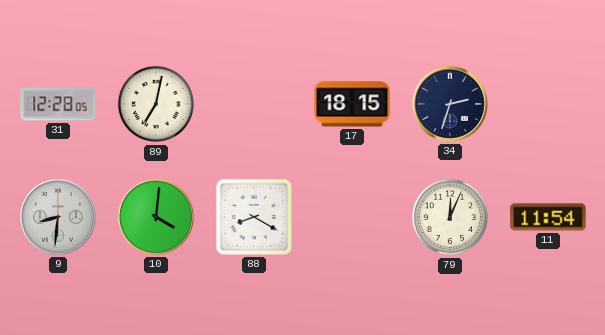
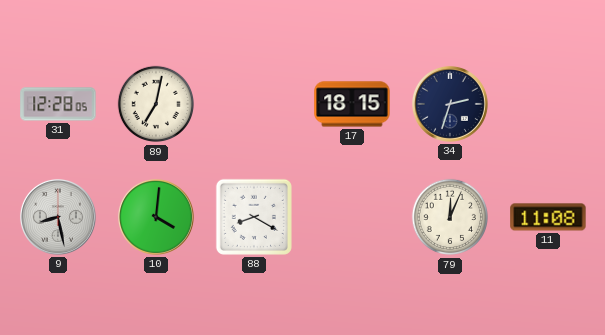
9: 8:31 -> 8:28
11: 11:54 -> 11:08
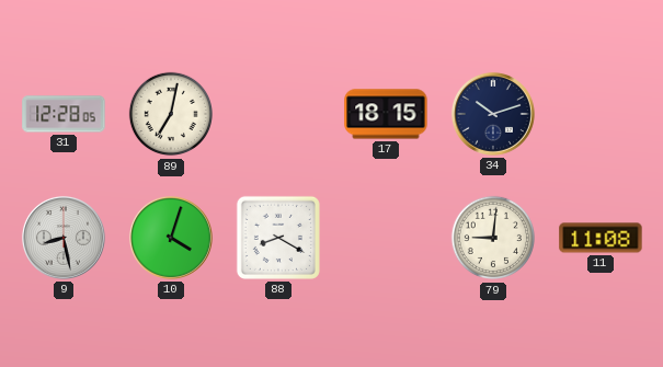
34: 2:33 -> 10:12
10: 4:01 -> 4:03
79: 12:04 -> 9:01
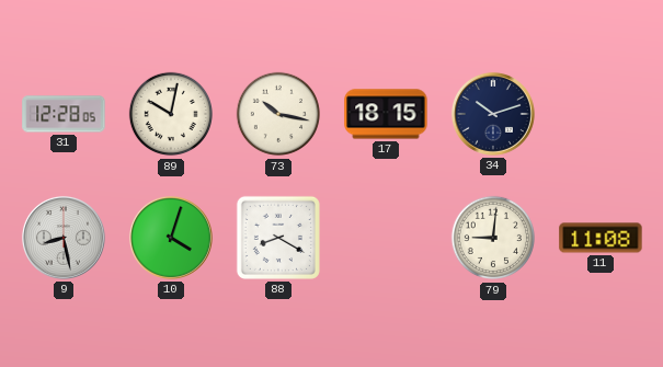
89: 7:02 -> 10:02
73: none -> 10:17
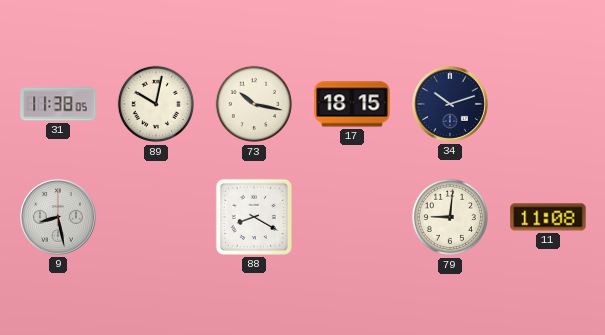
31: 12:28 -> 11:38
10: 4:03 -> none
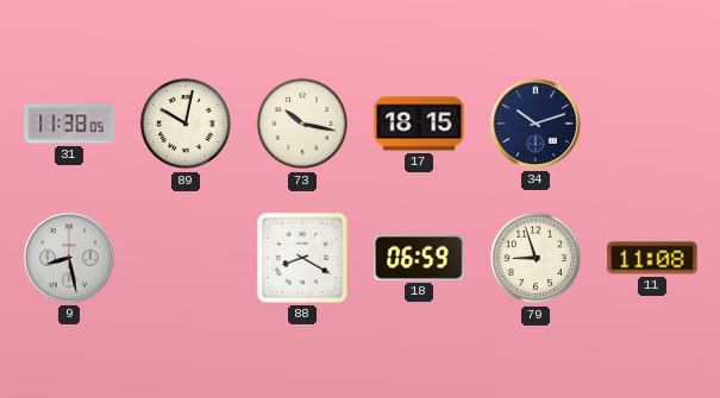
18: none -> 06:59
79: 9:01 -> 8:57
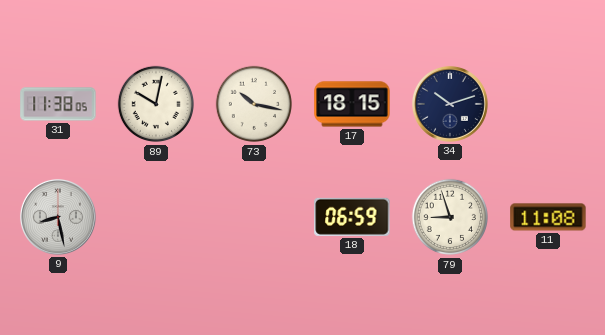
88: 8:20 -> none
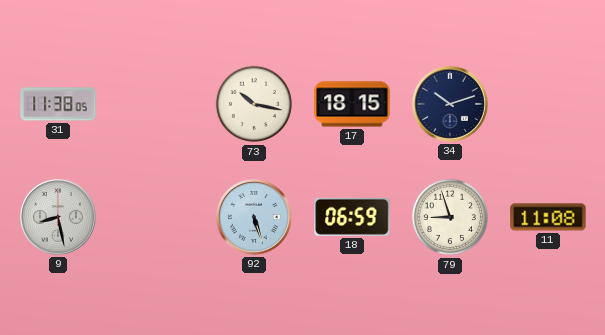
89: 10:02 -> none
92: none -> 5:27
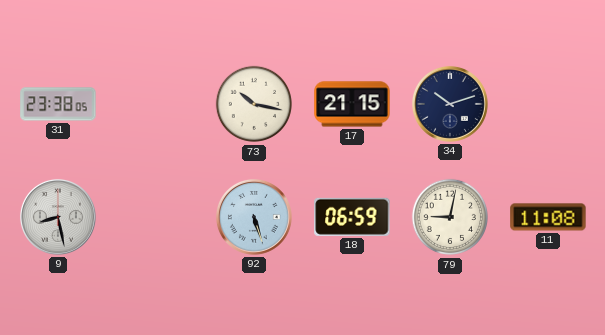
31: 11:38 -> 23:38
17: 18:15 -> 21:15
79: 8:57 -> 9:02
